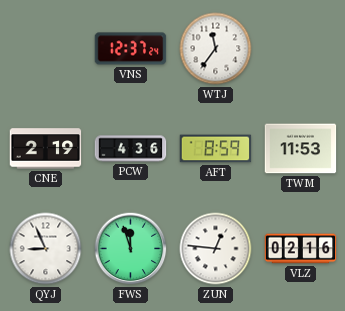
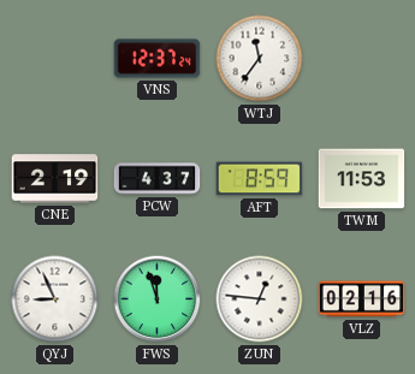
PCW: 4:36 -> 4:37
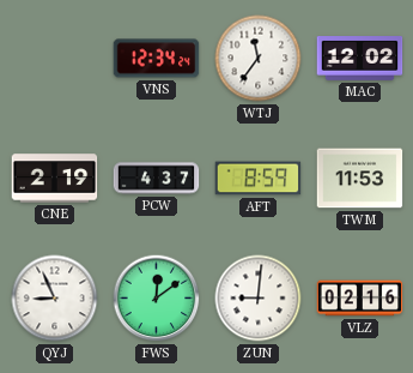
VNS: 12:37 -> 12:34
MAC: none -> 12:02
FWS: 11:57 -> 12:09
ZUN: 12:46 -> 9:01
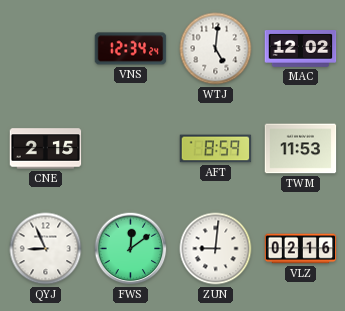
WTJ: 11:36 -> 5:01
CNE: 2:19 -> 2:15
PCW: 4:37 -> none
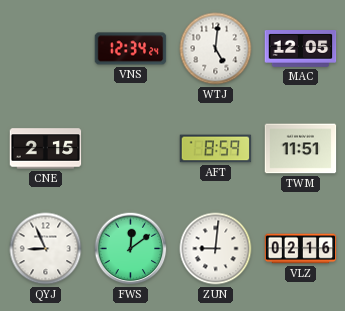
MAC: 12:02 -> 12:05
TWM: 11:53 -> 11:51
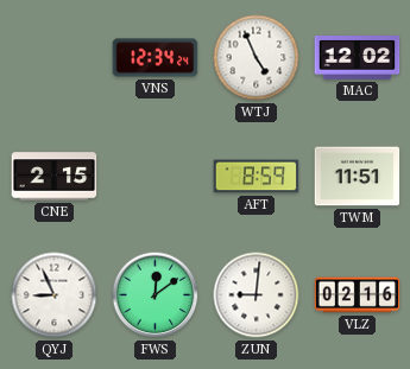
WTJ: 5:01 -> 4:56
MAC: 12:05 -> 12:02
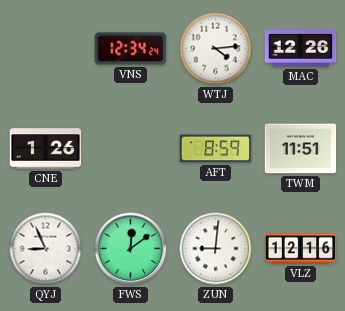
WTJ: 4:56 -> 4:14
MAC: 12:02 -> 12:26
CNE: 2:15 -> 1:26
VLZ: 02:16 -> 12:16
